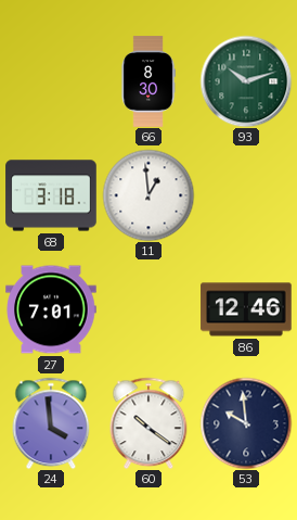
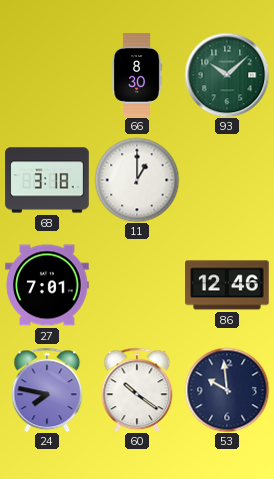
93: 10:12 -> 10:08
11: 12:59 -> 1:00
24: 3:59 -> 7:47
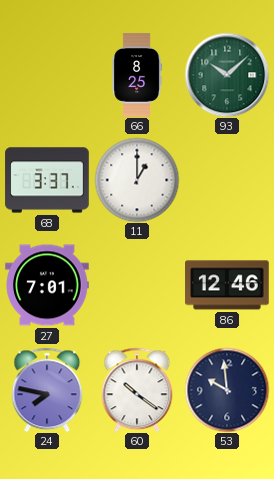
66: 8:30 -> 8:25
68: 3:18 -> 3:37
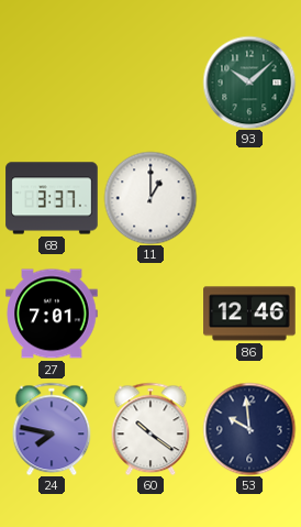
66: 8:25 -> none
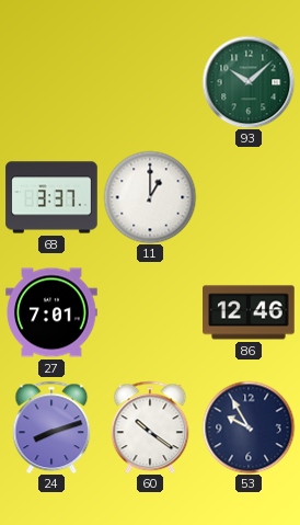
24: 7:47 -> 8:12
53: 9:59 -> 9:55
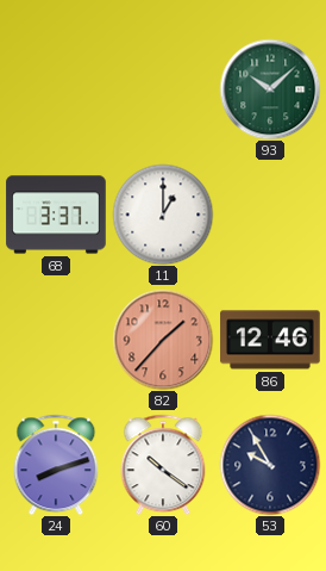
27: 7:01 -> none
82: none -> 1:37
